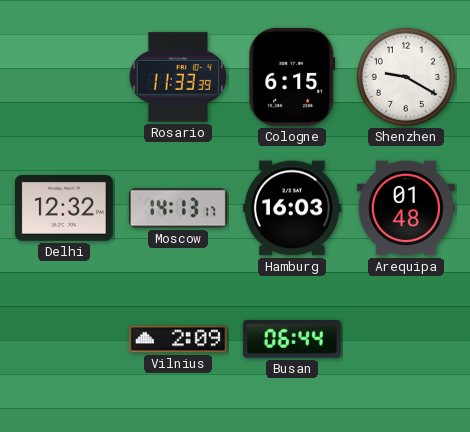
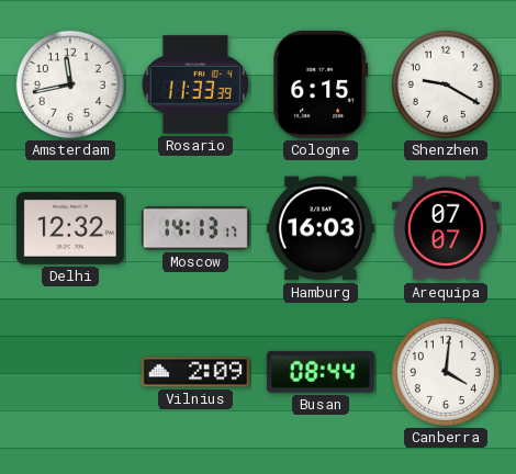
Amsterdam: none -> 11:43
Arequipa: 01:48 -> 07:07
Busan: 06:44 -> 08:44
Canberra: none -> 4:01
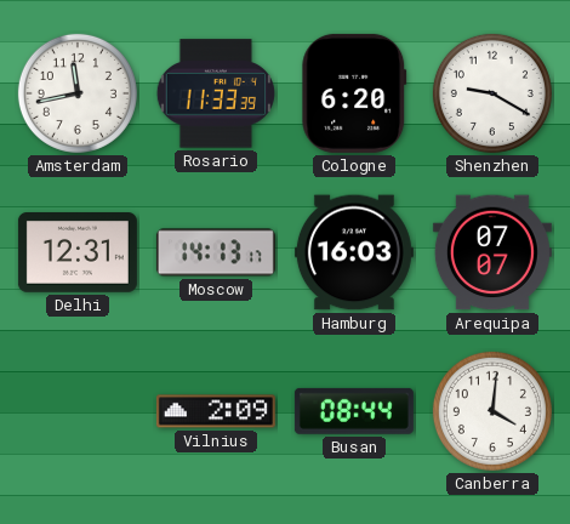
Cologne: 6:15 -> 6:20
Delhi: 12:32 -> 12:31
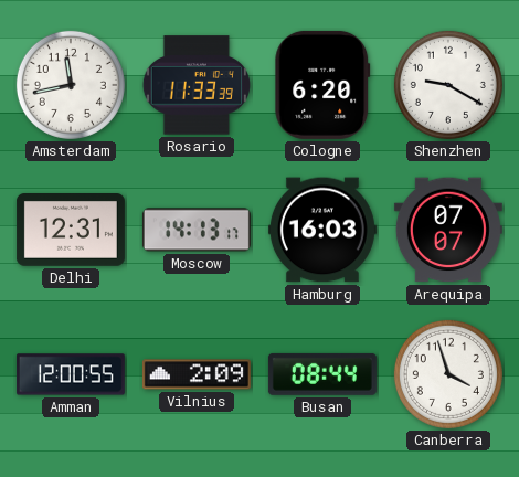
Amman: none -> 12:00
Canberra: 4:01 -> 3:57
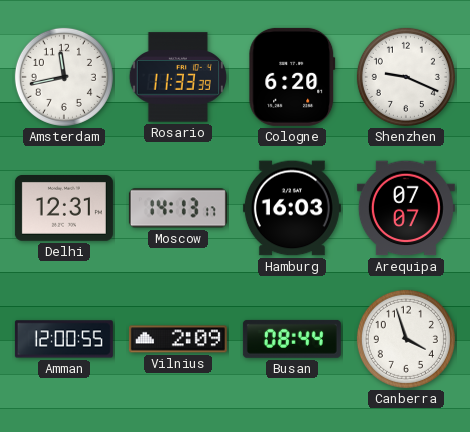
Shenzhen: 9:20 -> 9:19
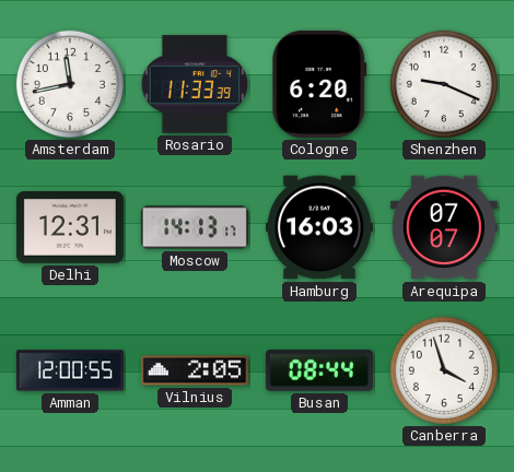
Vilnius: 2:09 -> 2:05
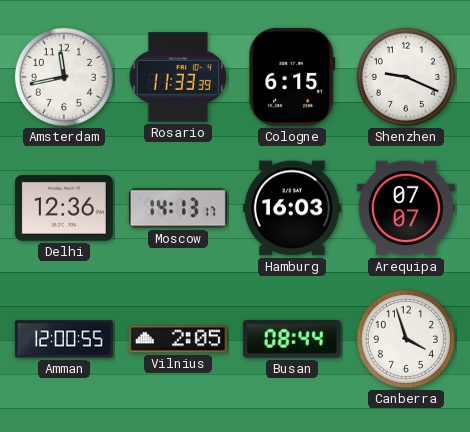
Cologne: 6:20 -> 6:15
Delhi: 12:31 -> 12:36
